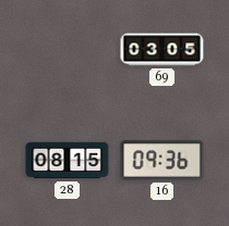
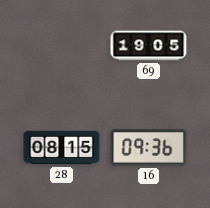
69: 03:05 -> 19:05
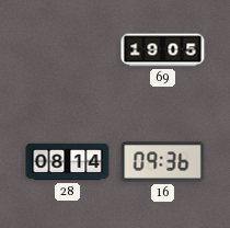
28: 08:15 -> 08:14
